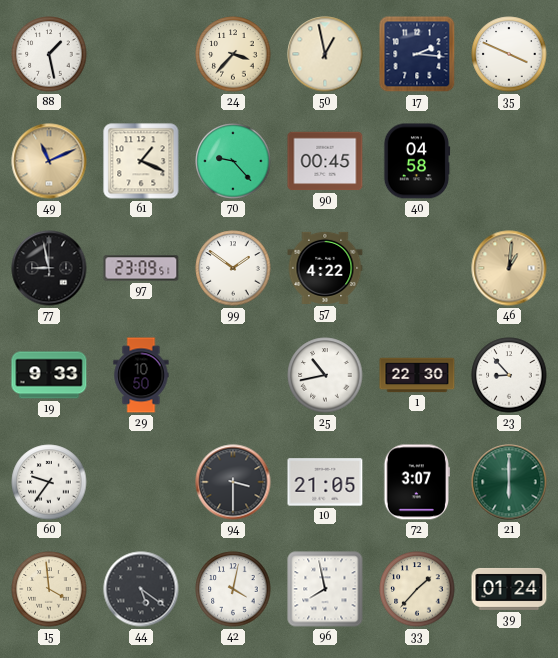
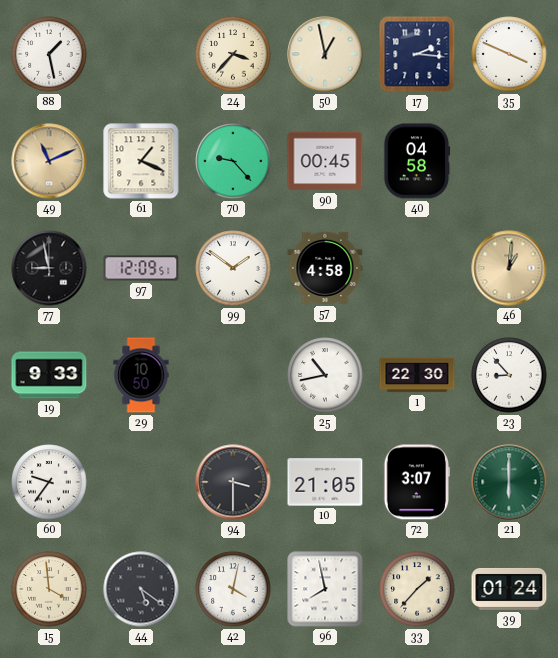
97: 23:09 -> 12:09
57: 4:22 -> 4:58
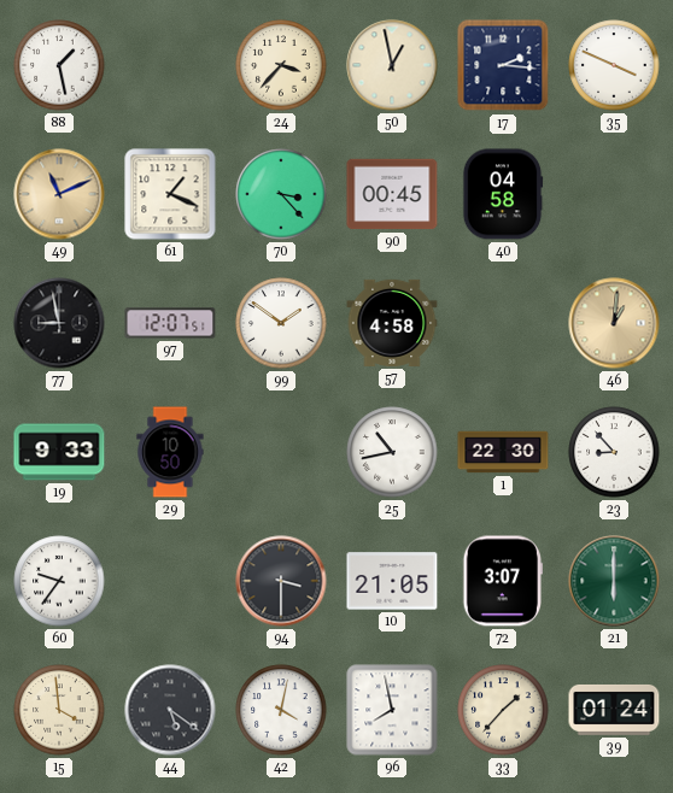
70: 9:23 -> 3:23
97: 12:09 -> 12:07
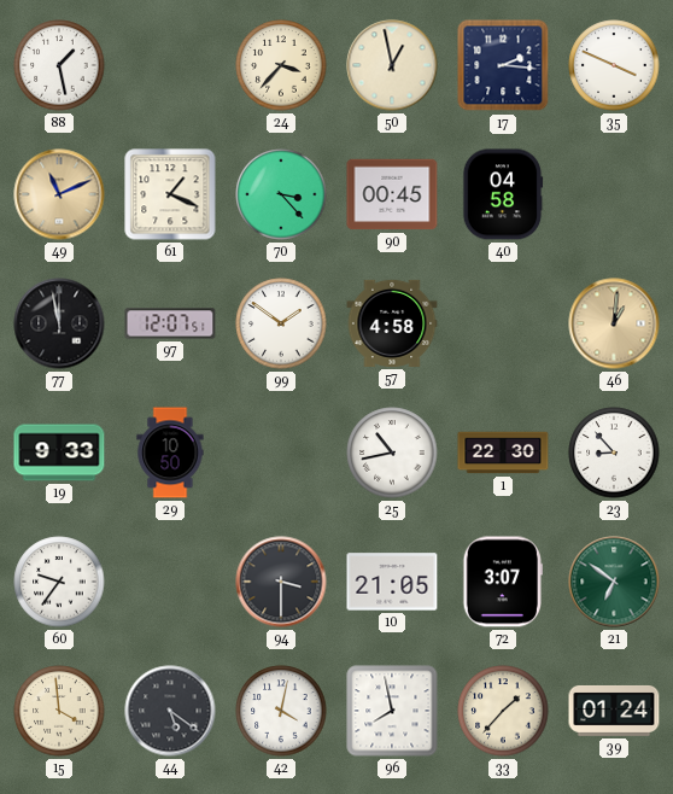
77: 8:58 -> 11:58
21: 6:00 -> 6:51
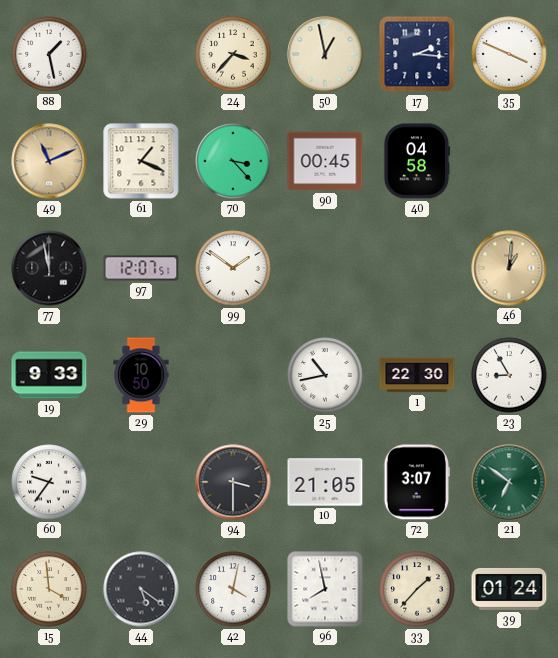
57: 4:58 -> none
23: 8:53 -> 8:55
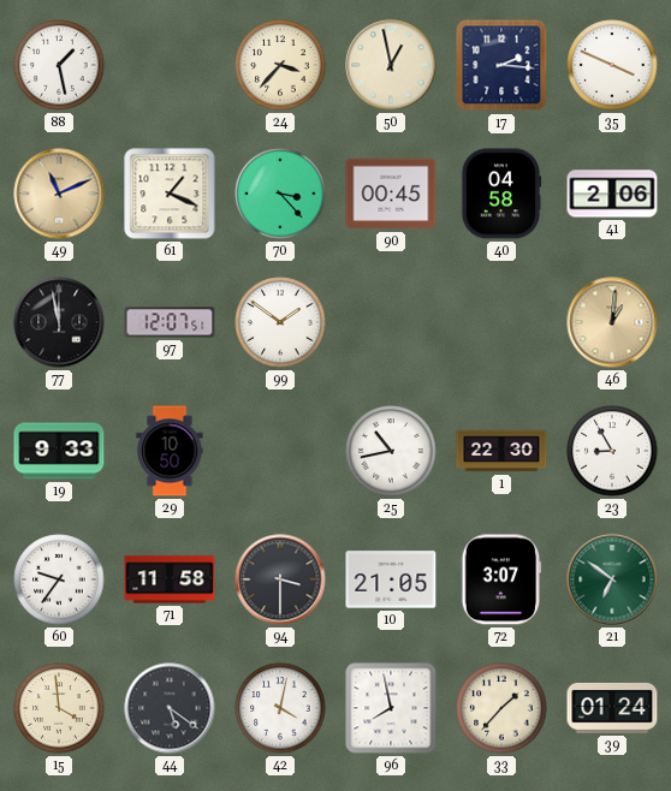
41: none -> 2:06
71: none -> 11:58
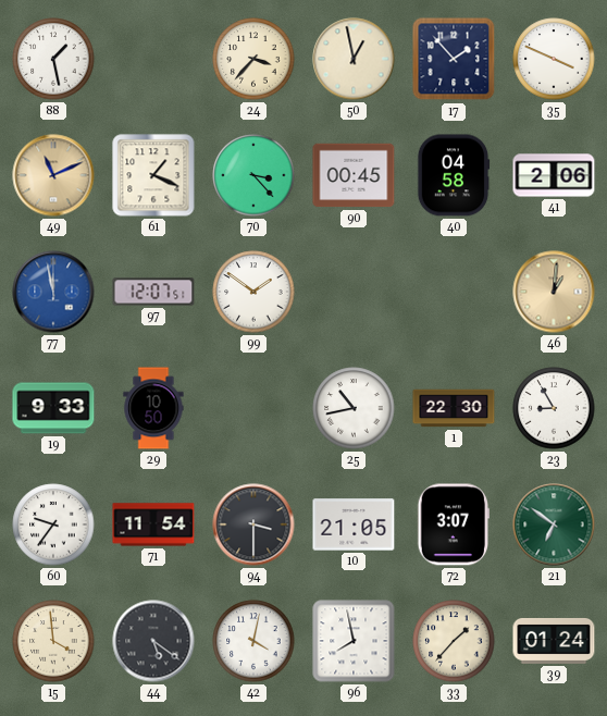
17: 2:16 -> 1:53
77 dial: black -> blue
71: 11:58 -> 11:54
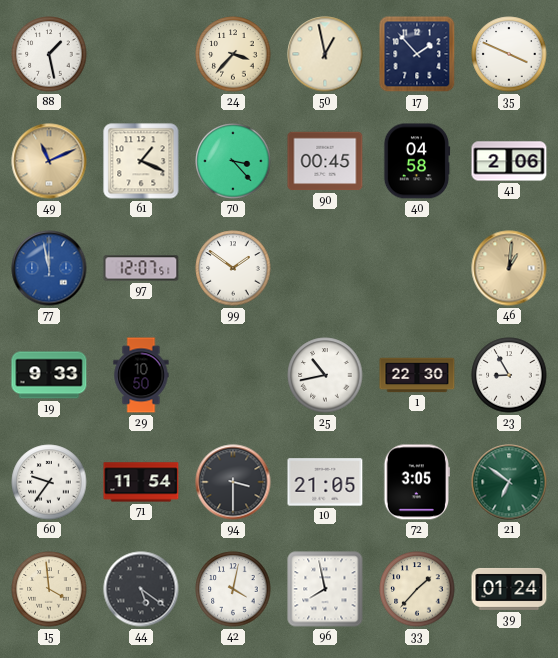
72: 3:07 -> 3:05
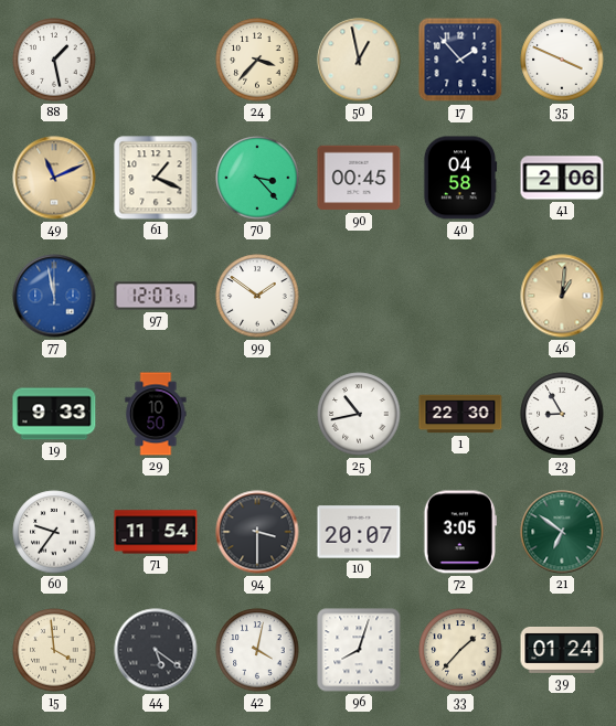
10: 21:05 -> 20:07
96: 7:58 -> 8:03
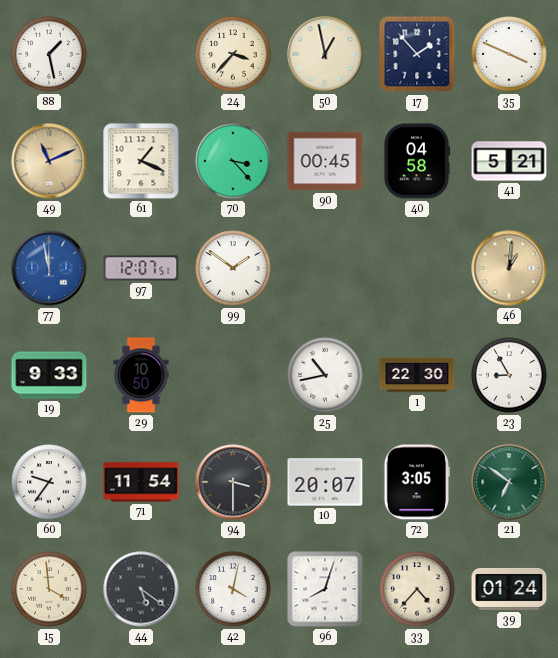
41: 2:06 -> 5:21
33: 1:37 -> 4:37
